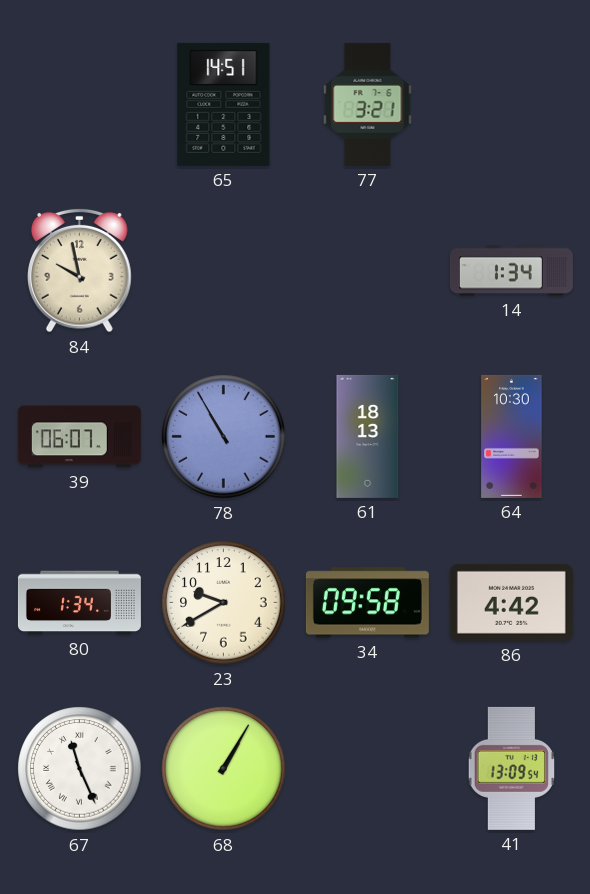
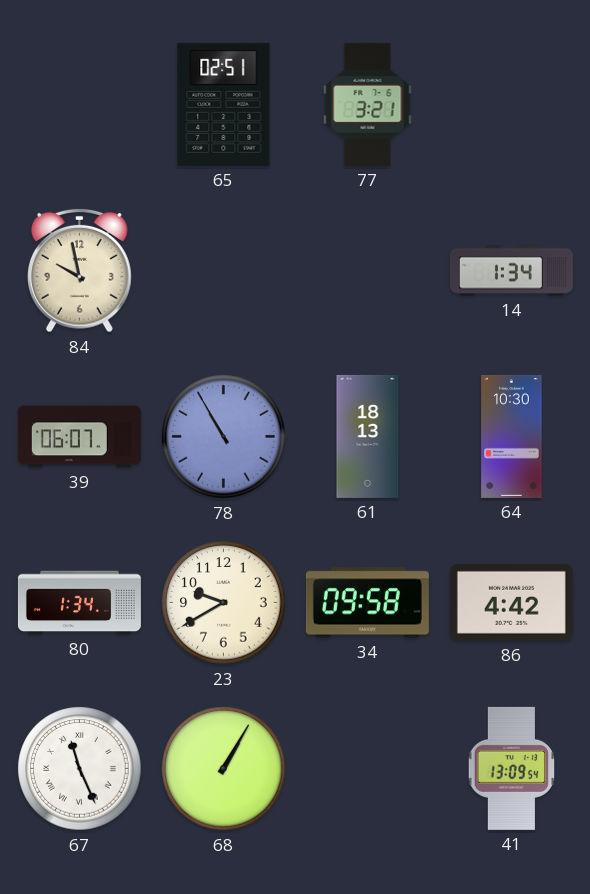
65: 14:51 -> 02:51
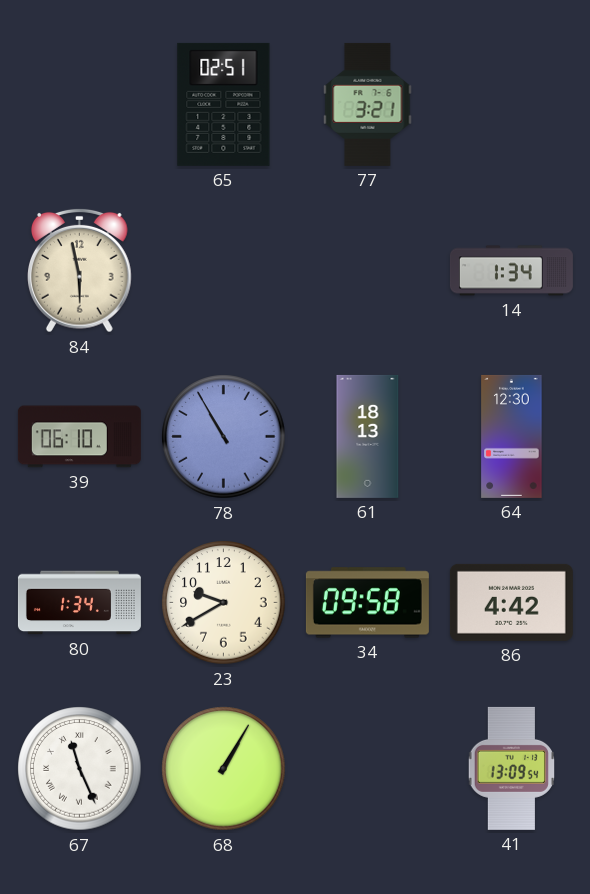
84: 9:58 -> 5:58
39: 06:07 -> 06:10
64: 10:30 -> 12:30
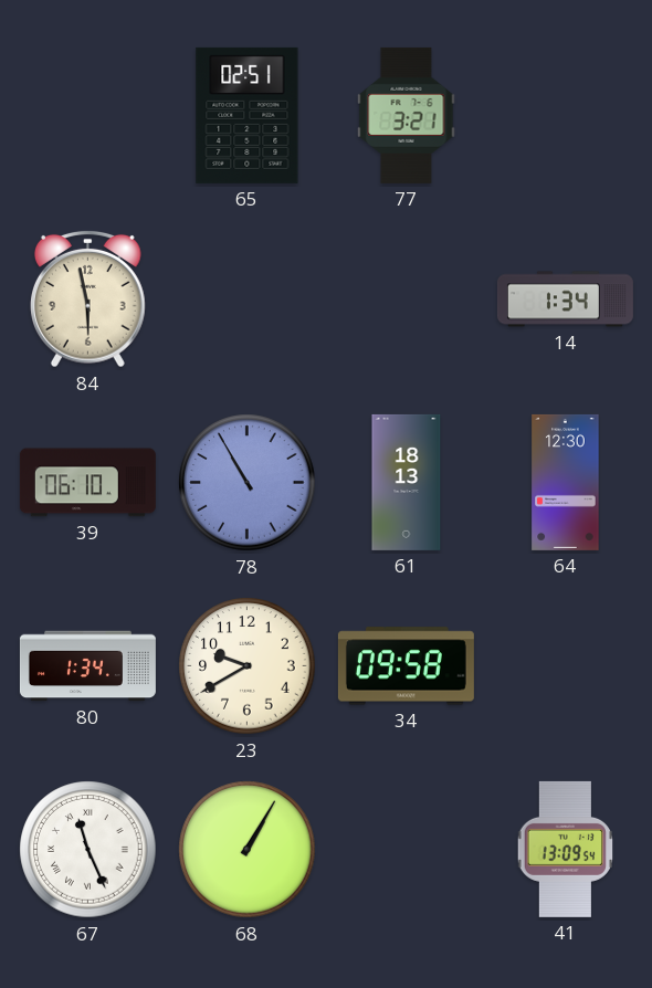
86: 4:42 -> none
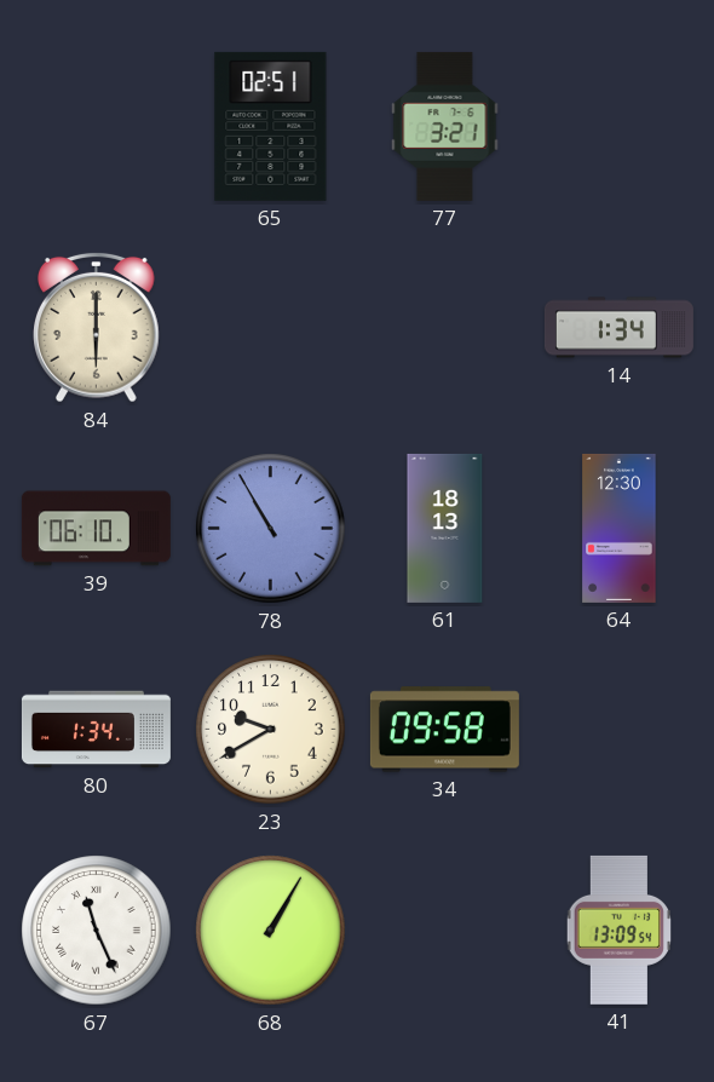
84: 5:58 -> 6:00
